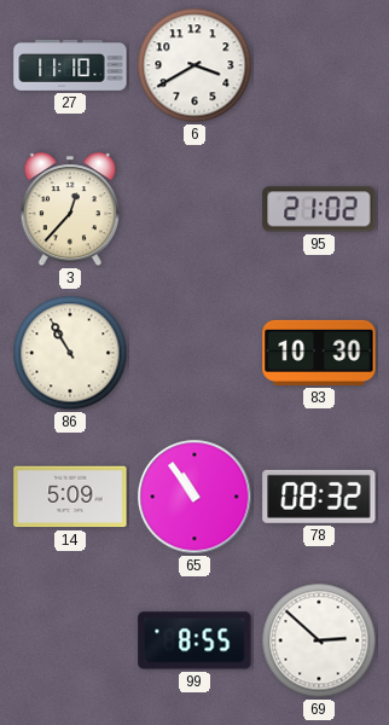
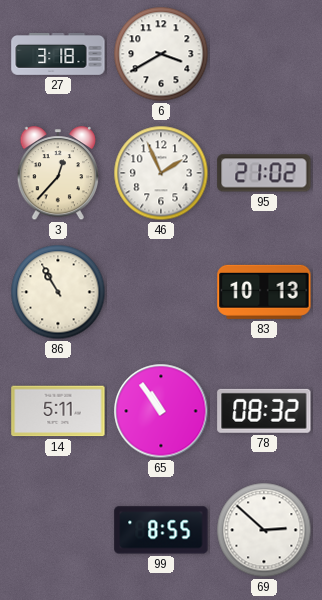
27: 11:10 -> 3:18
46: none -> 1:56
83: 10:30 -> 10:13
14: 5:09 -> 5:11
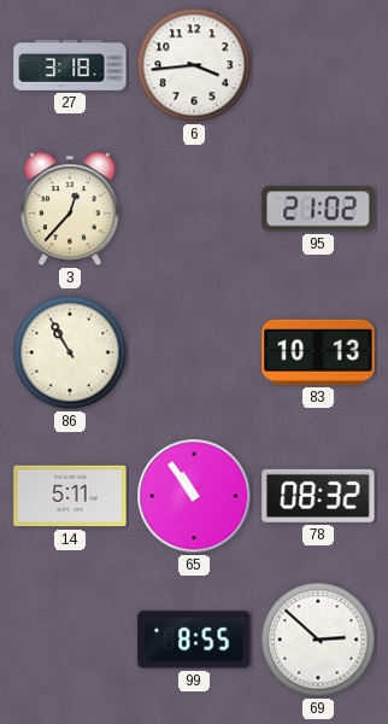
6: 3:40 -> 3:44
46: 1:56 -> none
